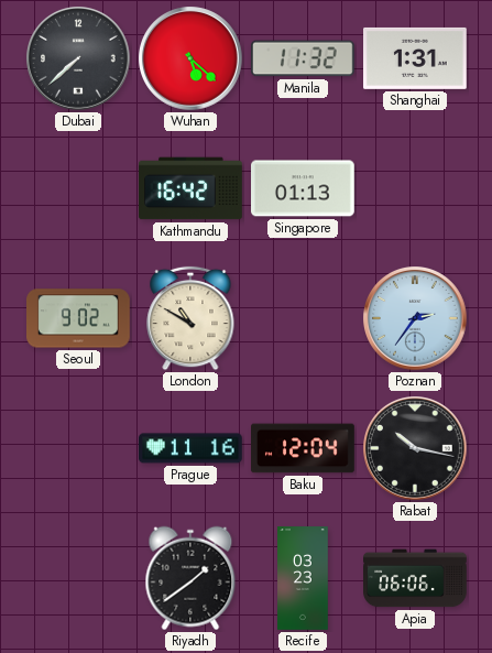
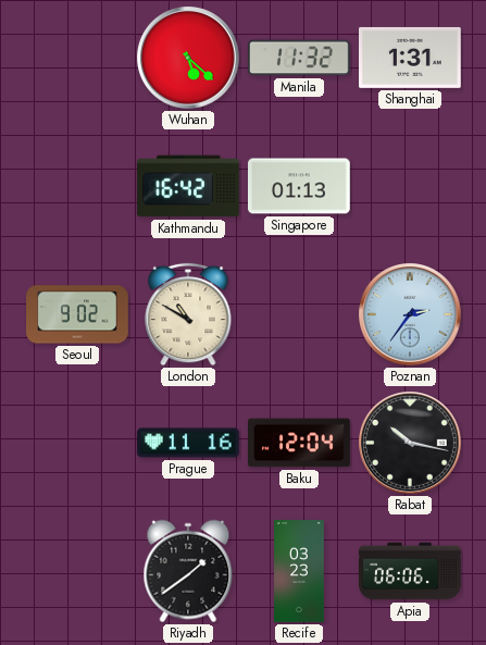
Dubai: 7:38 -> none
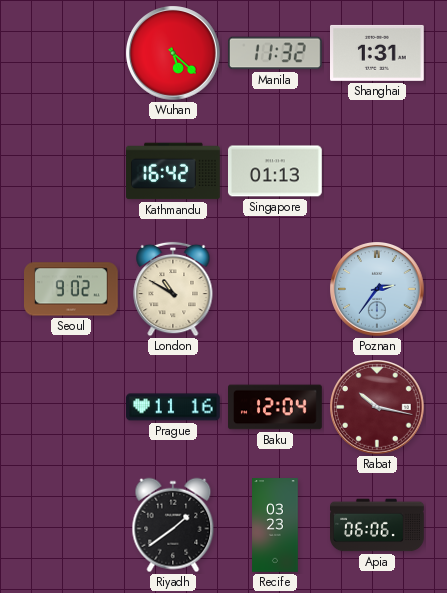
Rabat dial: black -> burgundy
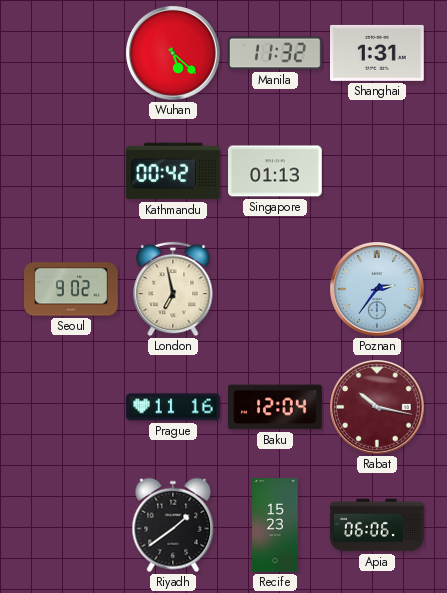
Kathmandu: 16:42 -> 00:42
London: 10:50 -> 6:58
Recife: 03:23 -> 15:23
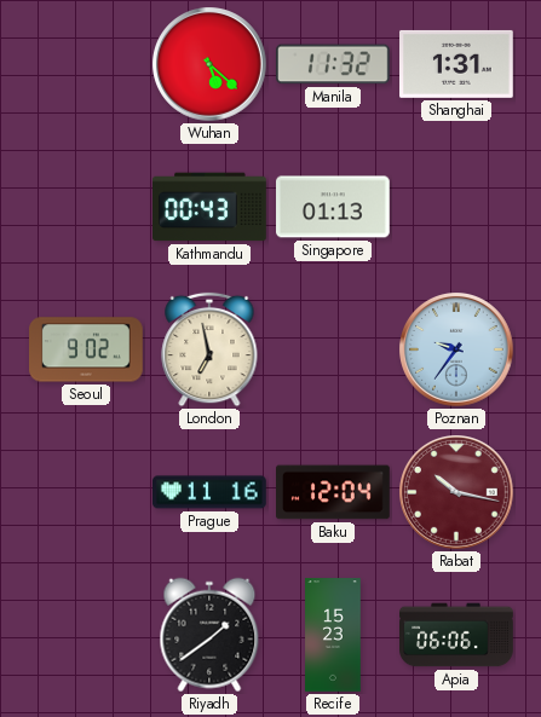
Kathmandu: 00:42 -> 00:43
Poznan: 2:36 -> 9:36
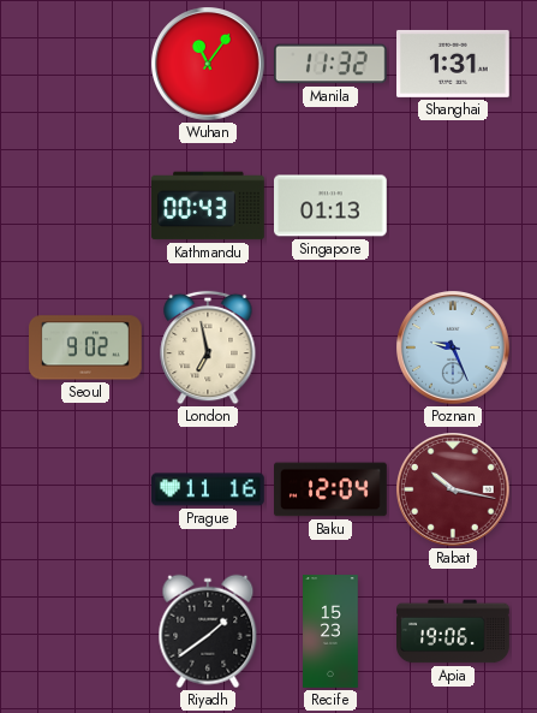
Wuhan: 5:22 -> 11:06
Poznan: 9:36 -> 9:26
Apia: 06:06 -> 19:06
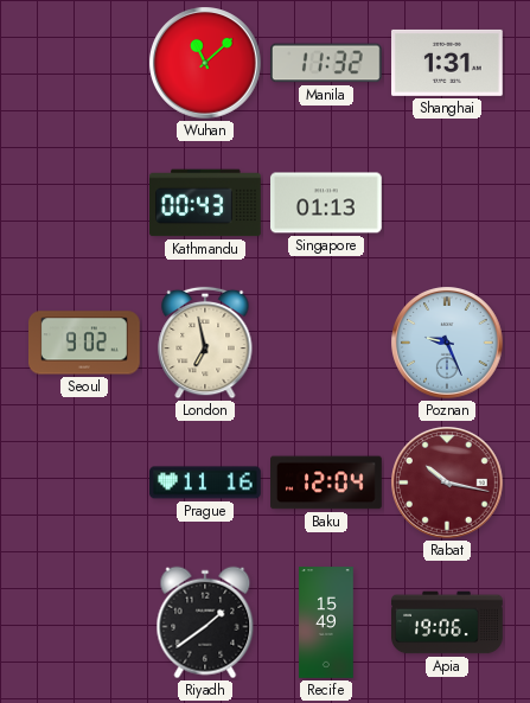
Wuhan: 11:06 -> 11:08
Recife: 15:23 -> 15:49
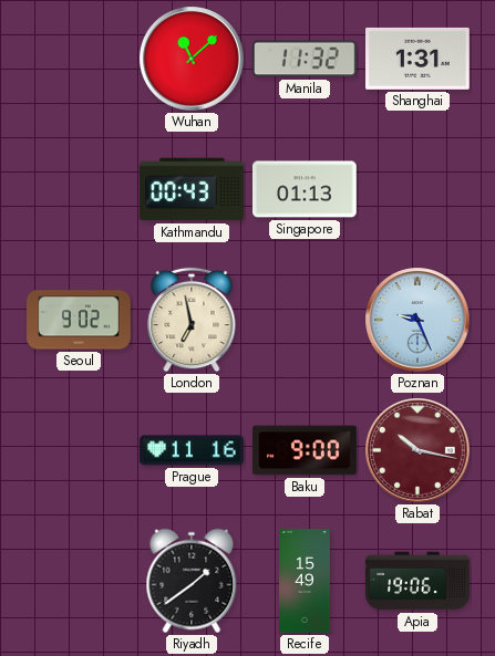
Baku: 12:04 -> 9:00
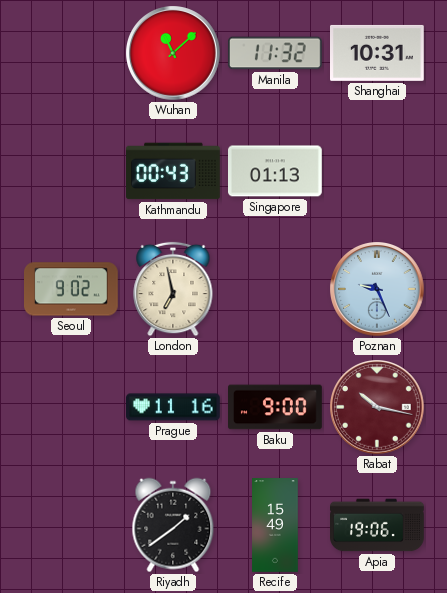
Shanghai: 1:31 -> 10:31
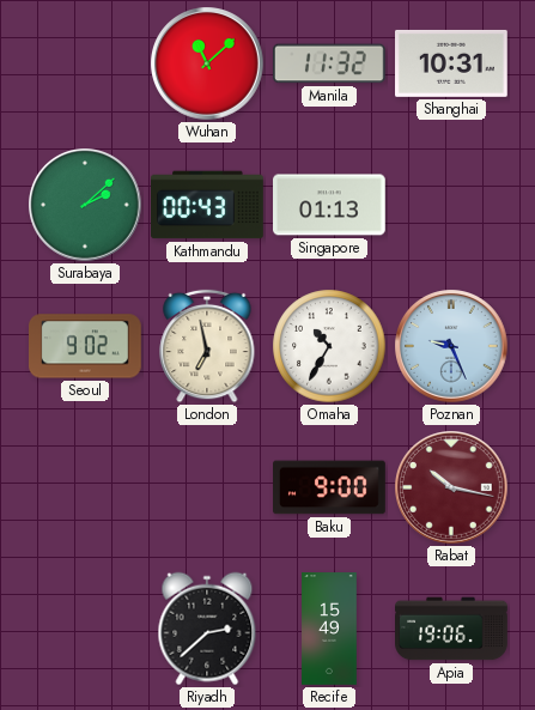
Surabaya: none -> 2:08
Omaha: none -> 10:35
Prague: 11:16 -> none
Riyadh: 1:39 -> 2:38
